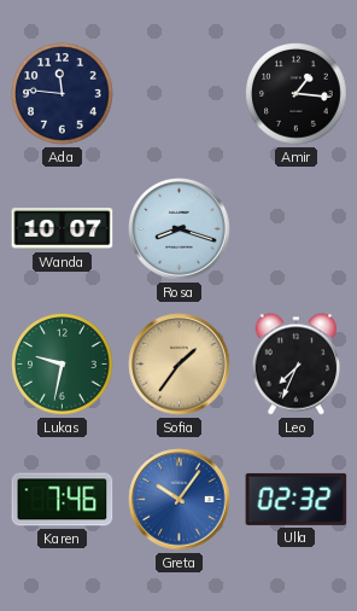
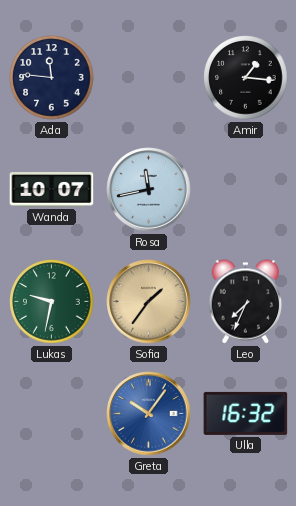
Rosa: 8:18 -> 11:43
Karen: 7:46 -> none
Ulla: 02:32 -> 16:32
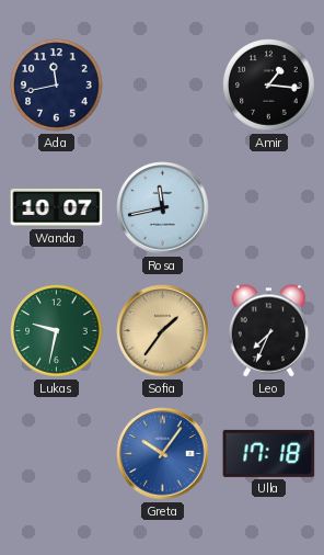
Ada: 11:46 -> 11:43
Ulla: 16:32 -> 17:18
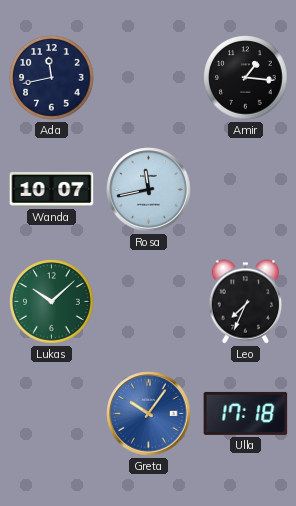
Lukas: 9:32 -> 10:08
Sofia: 1:36 -> none
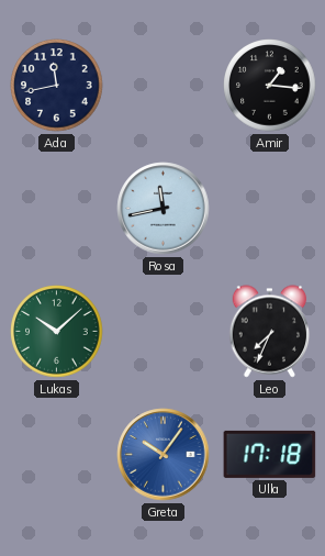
Wanda: 10:07 -> none
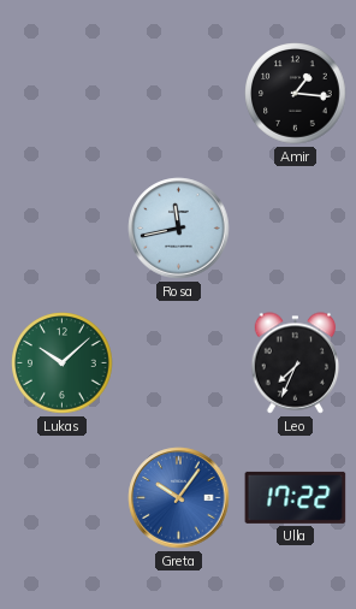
Ada: 11:43 -> none
Ulla: 17:18 -> 17:22
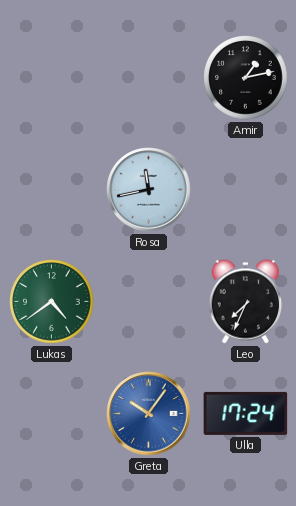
Amir: 1:16 -> 1:13
Lukas: 10:08 -> 4:39
Ulla: 17:22 -> 17:24
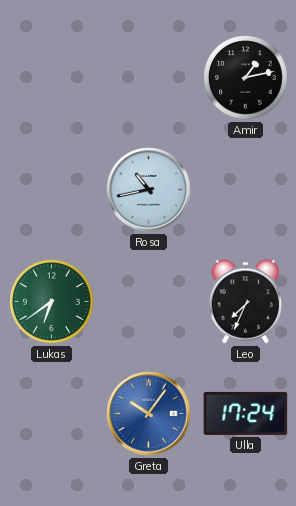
Rosa: 11:43 -> 10:43
Lukas: 4:39 -> 6:39
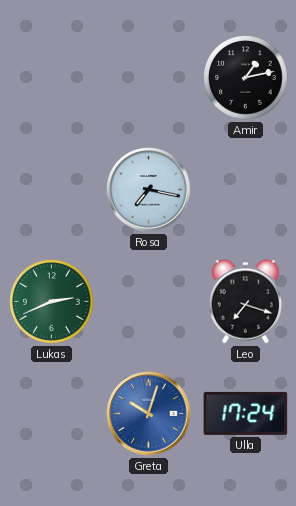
Rosa: 10:43 -> 7:17
Lukas: 6:39 -> 2:41
Leo: 7:34 -> 7:18
Greta: 10:06 -> 10:03
